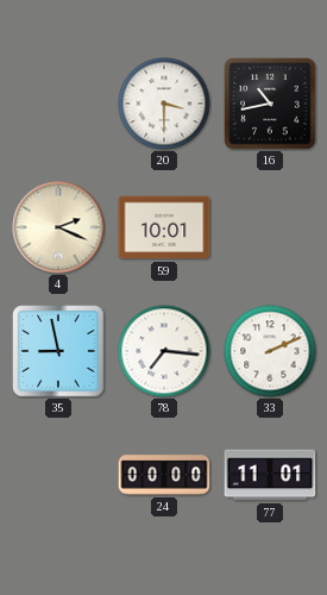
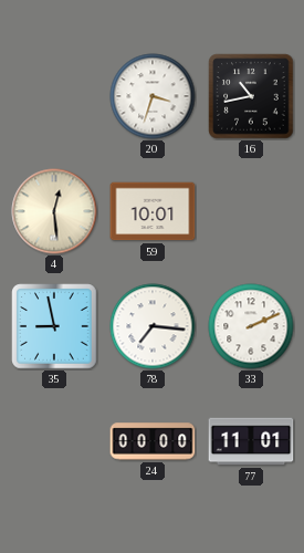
20: 3:30 -> 3:33
4: 2:19 -> 12:29
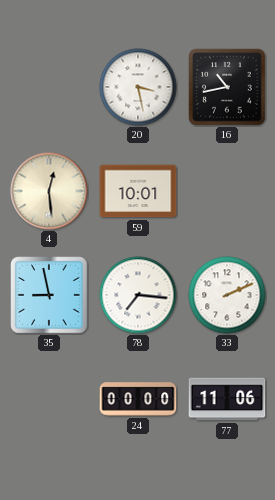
20: 3:33 -> 3:28
77: 11:01 -> 11:06
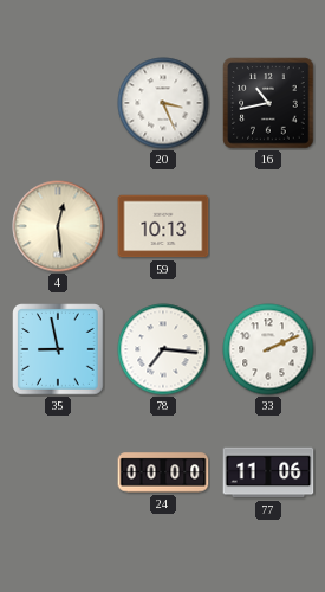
20: 3:28 -> 3:26
59: 10:01 -> 10:13
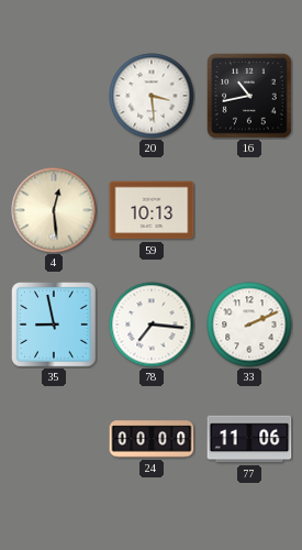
20: 3:26 -> 3:29
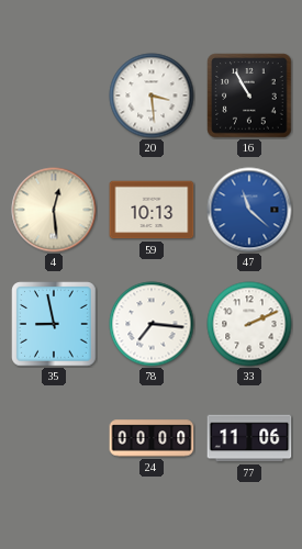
16: 10:43 -> 10:55
47: none -> 11:22
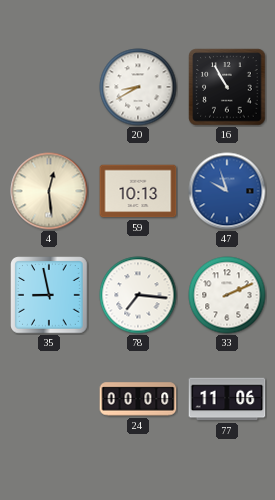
20: 3:29 -> 8:40
47: 11:22 -> 9:57
